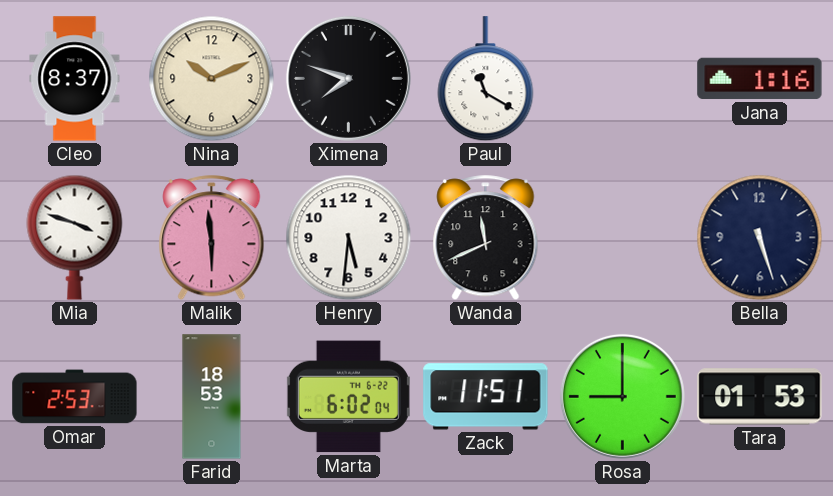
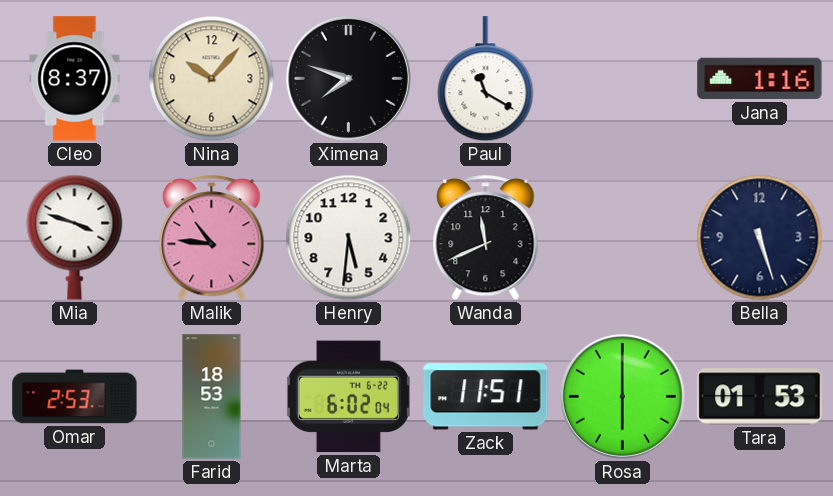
Nina: 10:11 -> 10:07
Malik: 5:59 -> 10:46
Rosa: 9:00 -> 6:00
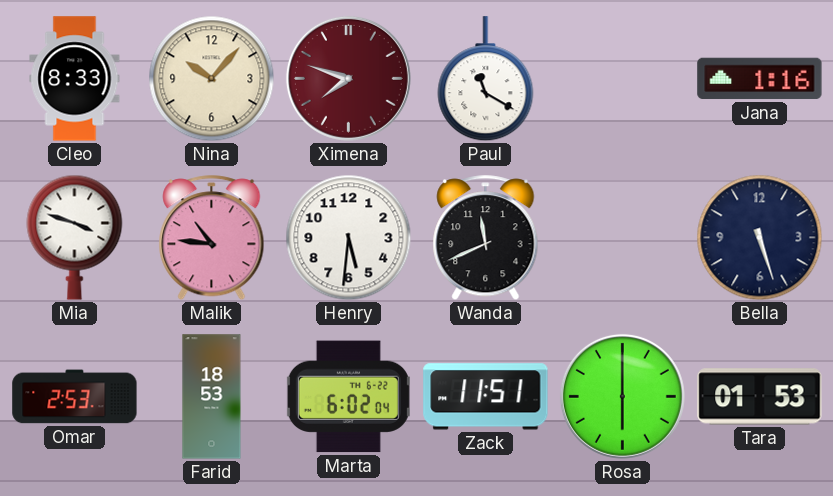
Cleo: 8:37 -> 8:33
Ximena dial: black -> burgundy
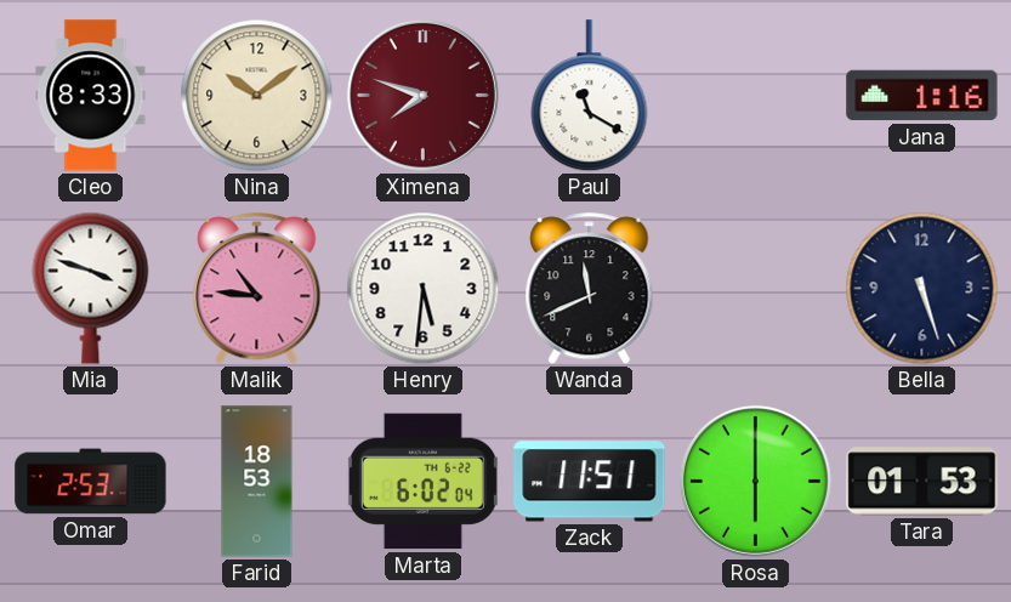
Nina: 10:07 -> 10:09
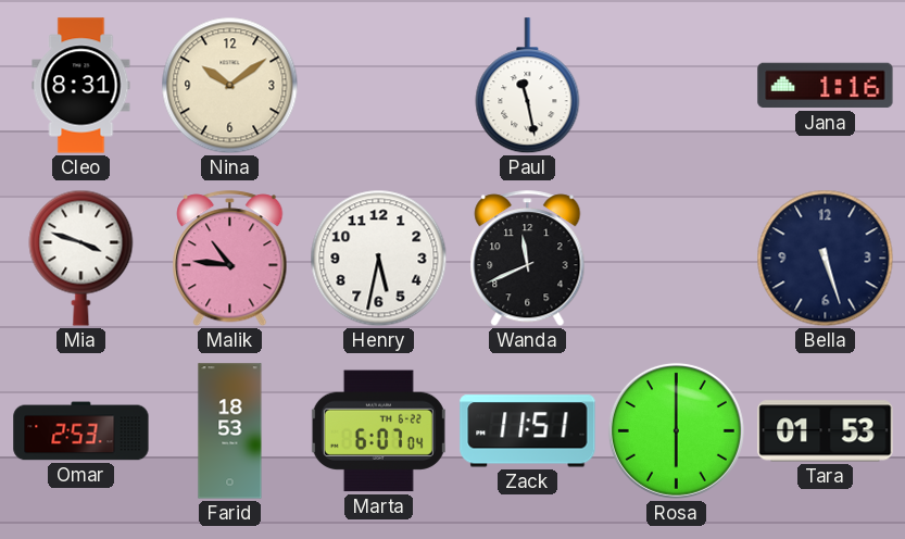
Cleo: 8:33 -> 8:31
Ximena: 7:48 -> none
Paul: 11:20 -> 11:28
Henry: 5:31 -> 5:32
Marta: 6:02 -> 6:07
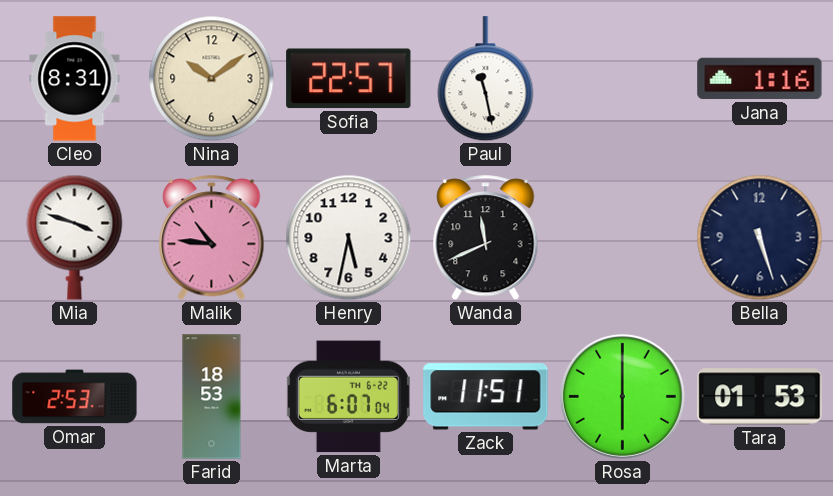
Sofia: none -> 22:57
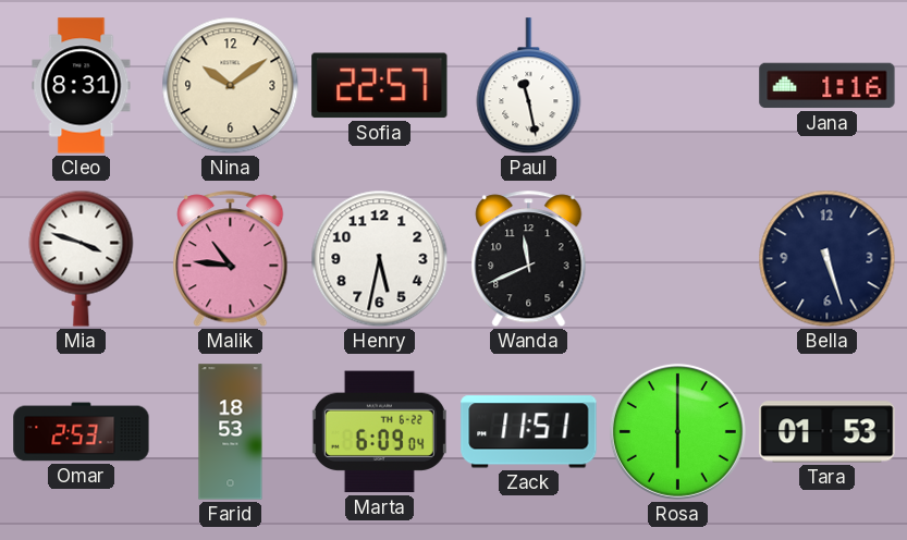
Marta: 6:07 -> 6:09
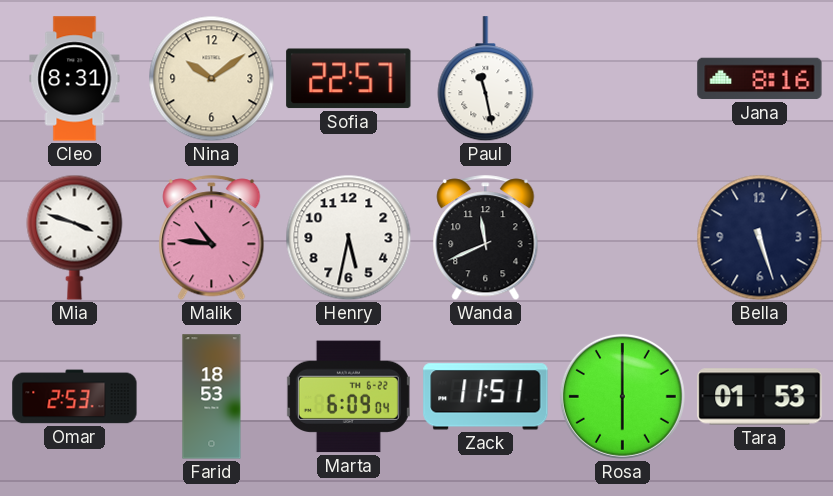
Jana: 1:16 -> 8:16
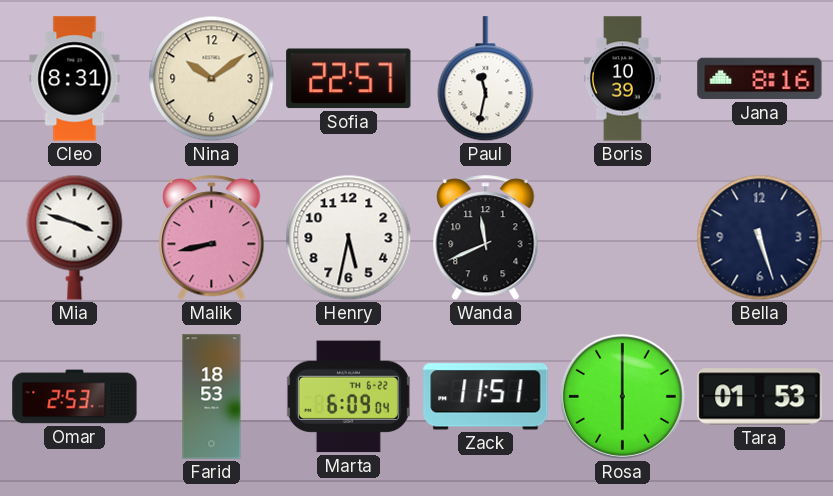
Paul: 11:28 -> 11:32
Boris: none -> 10:39
Malik: 10:46 -> 8:43
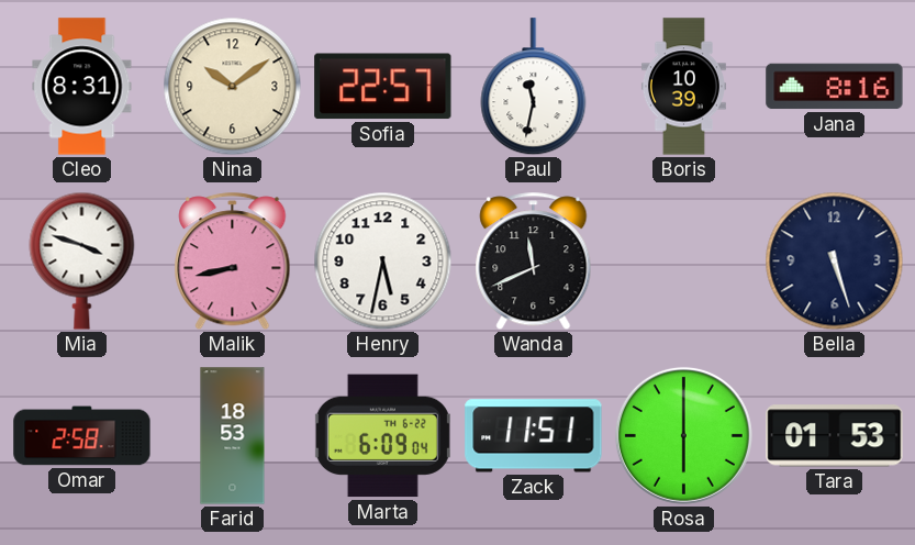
Omar: 2:53 -> 2:58
